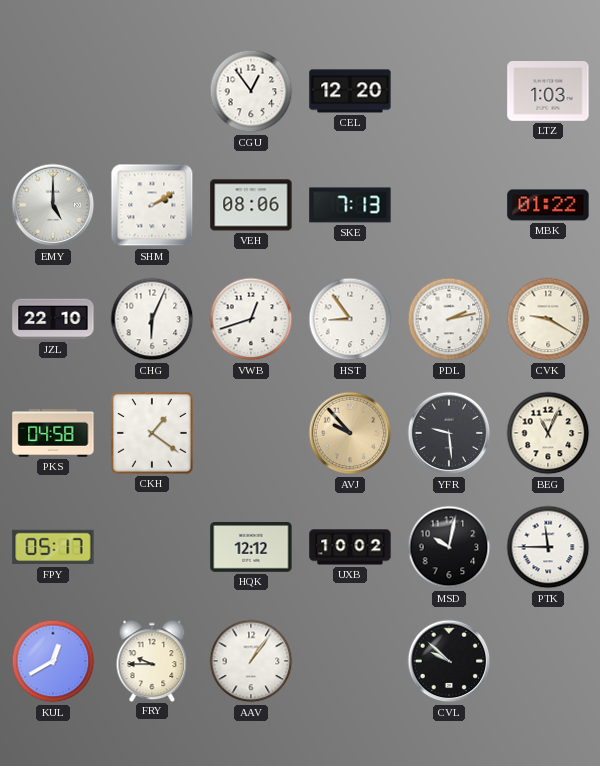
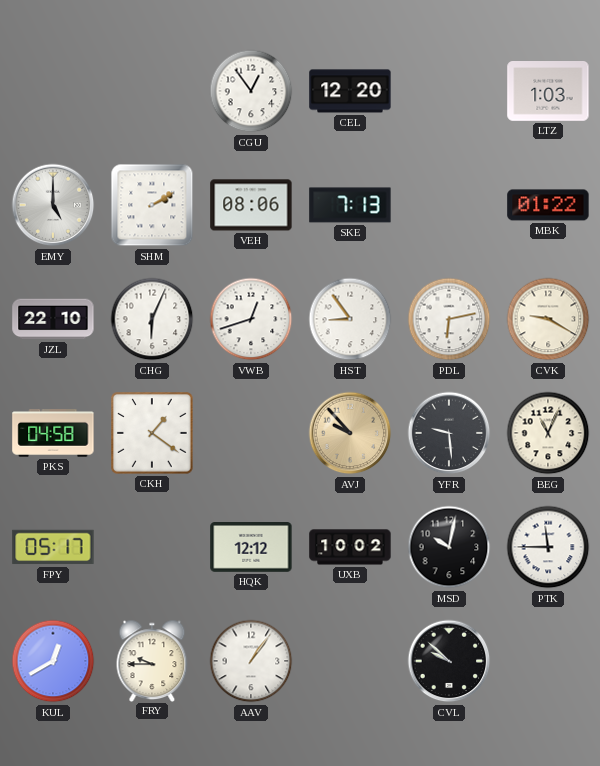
PDL: 2:13 -> 6:13
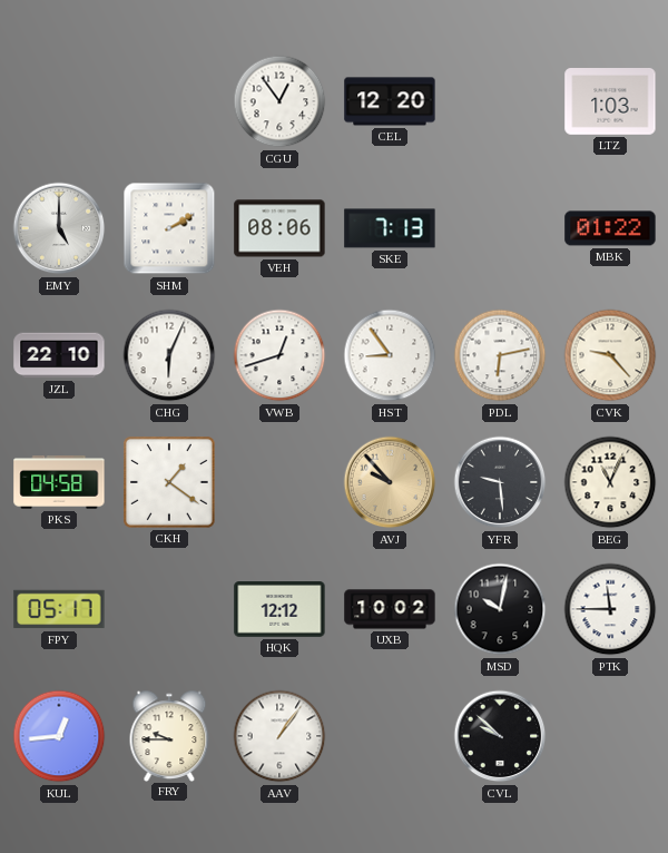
CVK: 9:20 -> 9:23
KUL: 12:40 -> 12:44
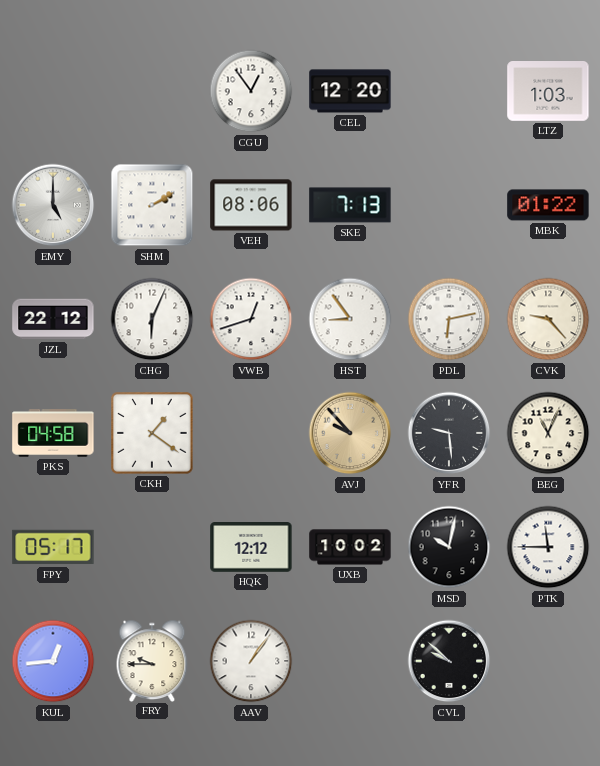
JZL: 22:10 -> 22:12
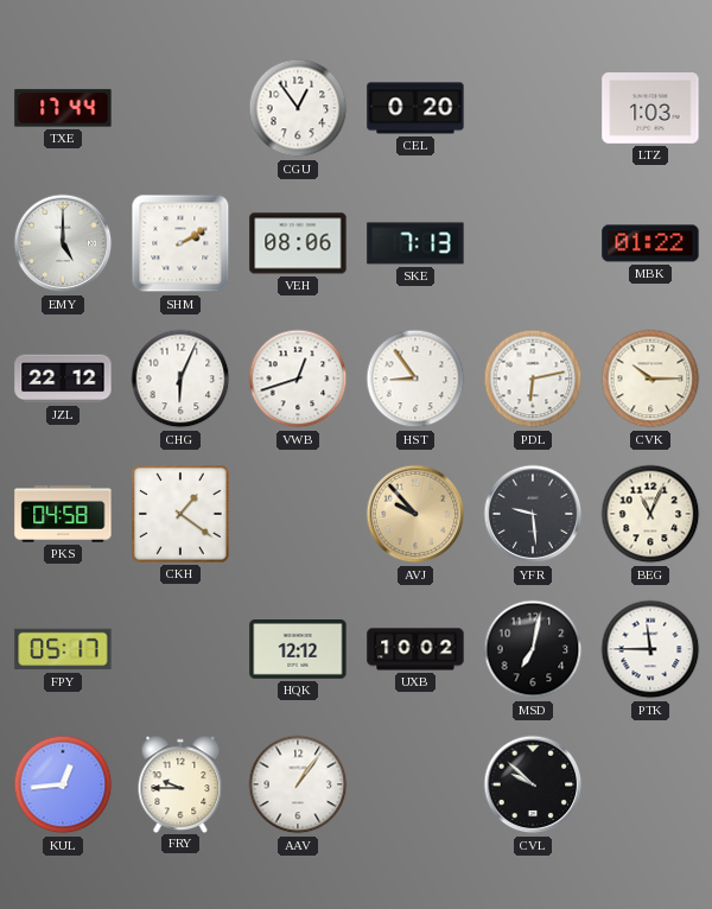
TXE: none -> 17:44
CEL: 12:20 -> 0:20
CVK: 9:23 -> 10:15
MSD: 10:02 -> 7:02
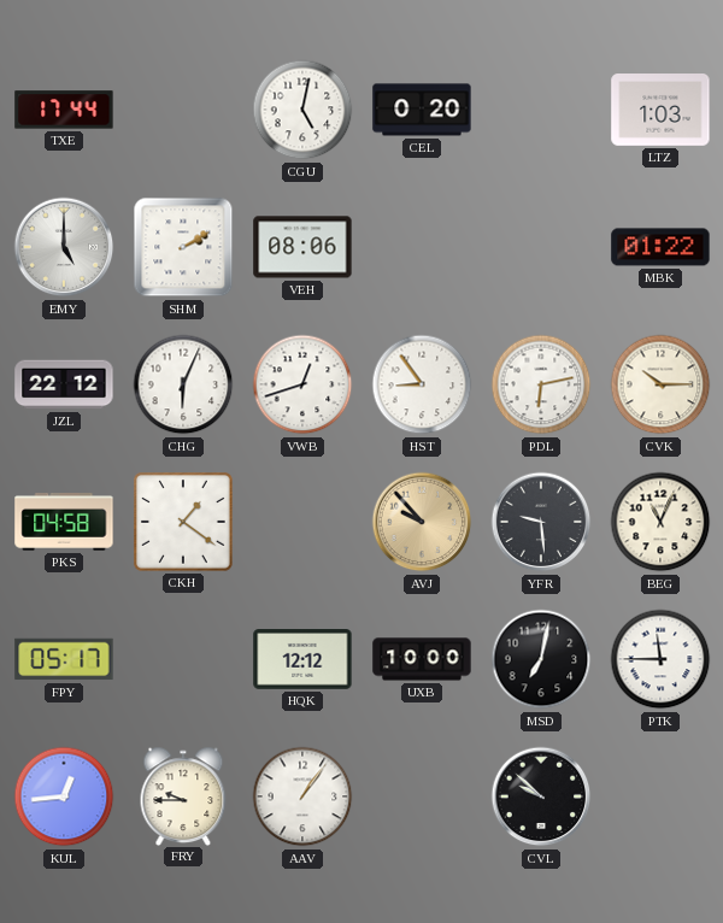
CGU: 12:54 -> 5:02
SKE: 7:13 -> none
UXB: 10:02 -> 10:00
